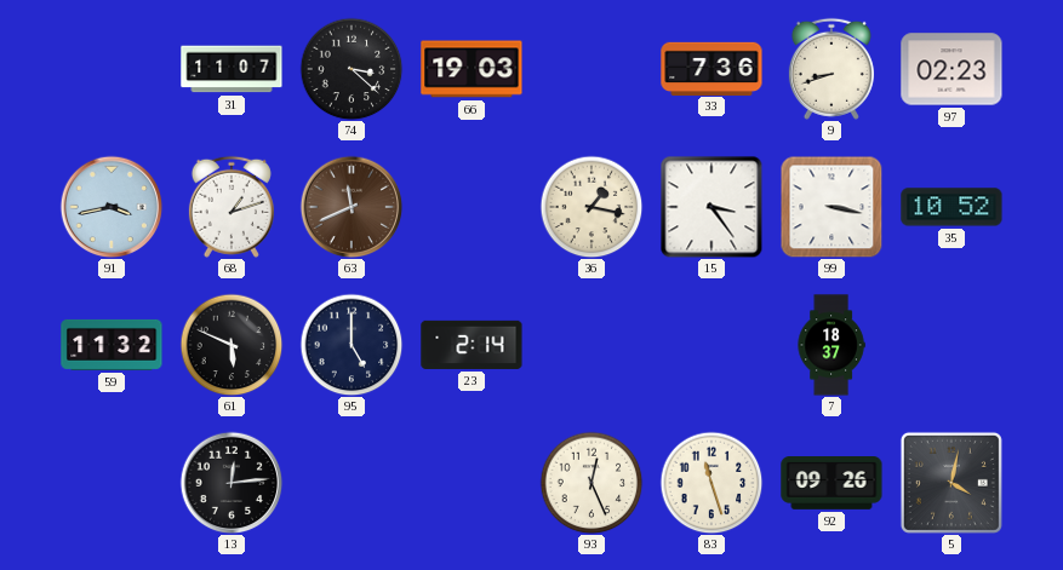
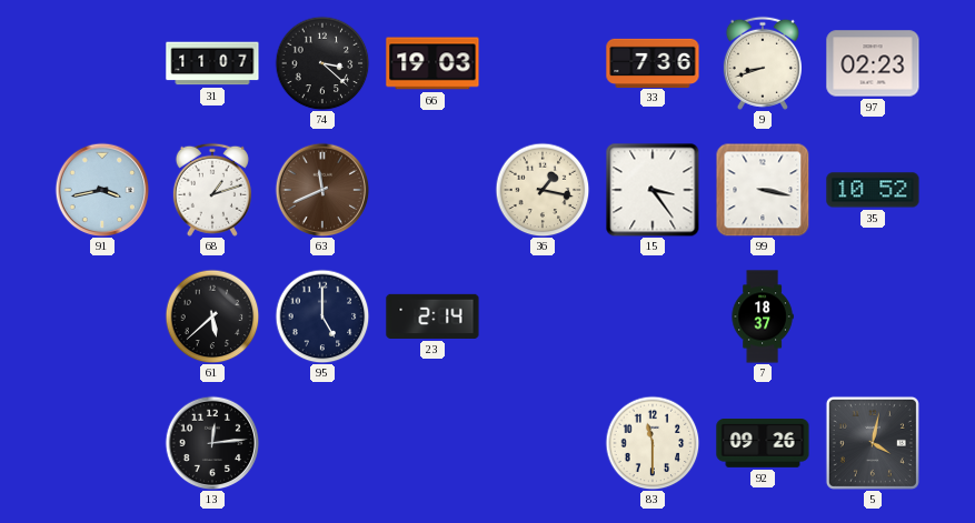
59: 11:32 -> none
61: 5:49 -> 5:38
93: 12:26 -> none
83: 11:27 -> 11:30
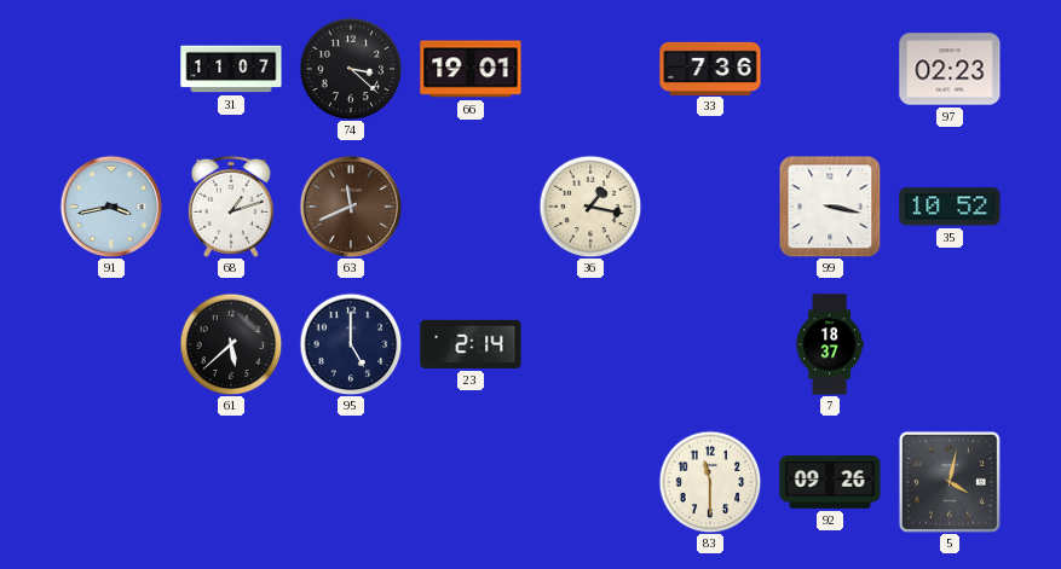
66: 19:03 -> 19:01
9: 8:42 -> none
15: 3:24 -> none
13: 12:14 -> none
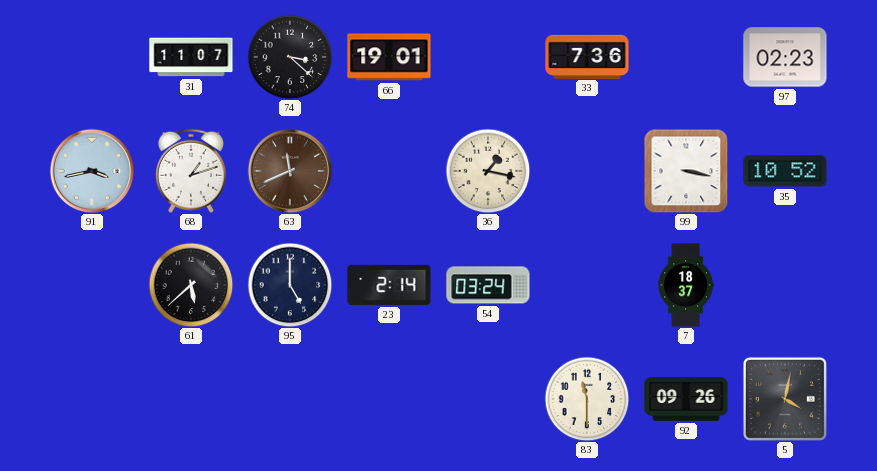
54: none -> 03:24
